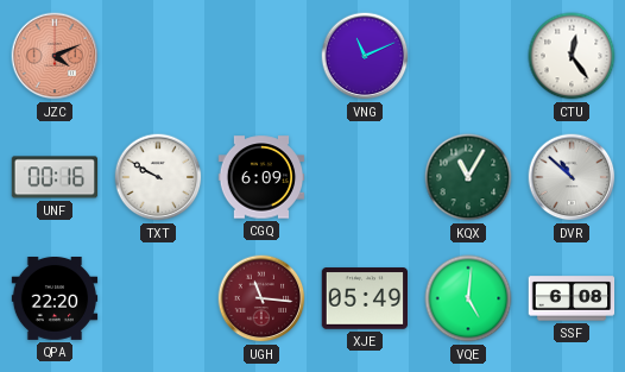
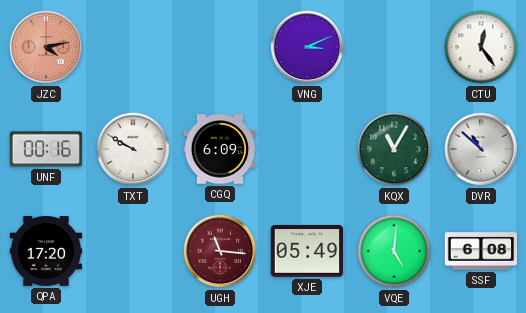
JZC: 4:11 -> 4:13
VNG: 11:11 -> 3:11
QPA: 22:20 -> 17:20
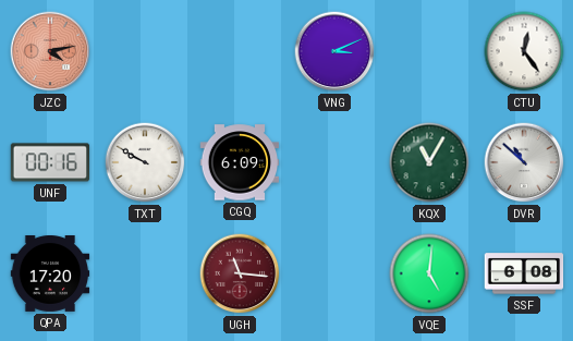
XJE: 05:49 -> none
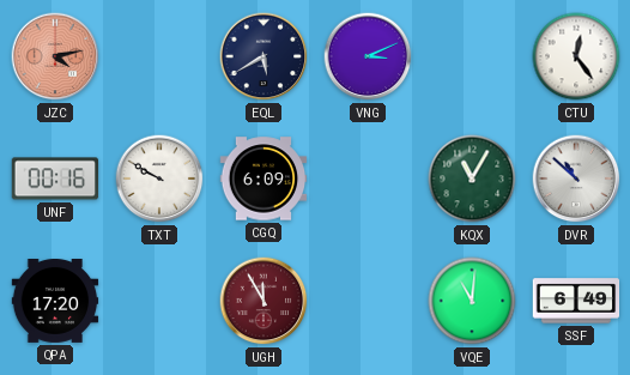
EQL: none -> 5:40
UGH: 11:16 -> 11:55
VQE: 5:01 -> 11:01
SSF: 6:08 -> 6:49
